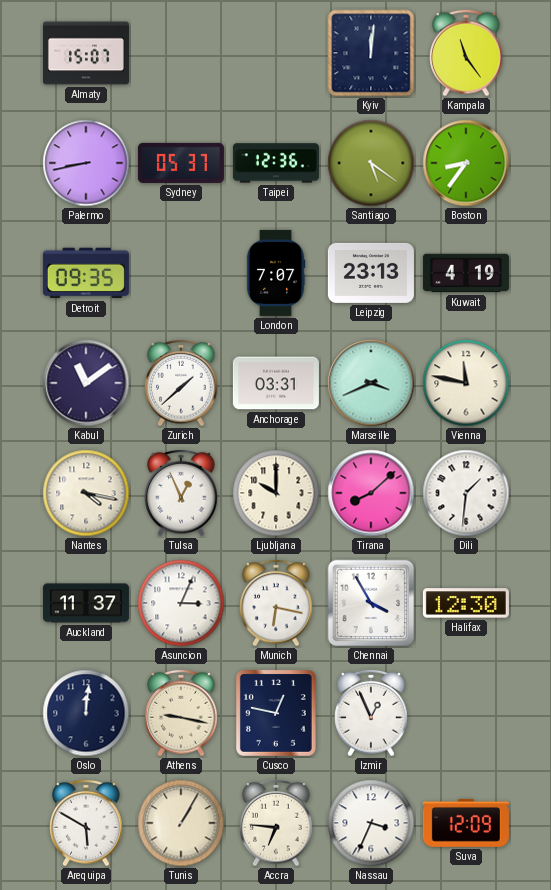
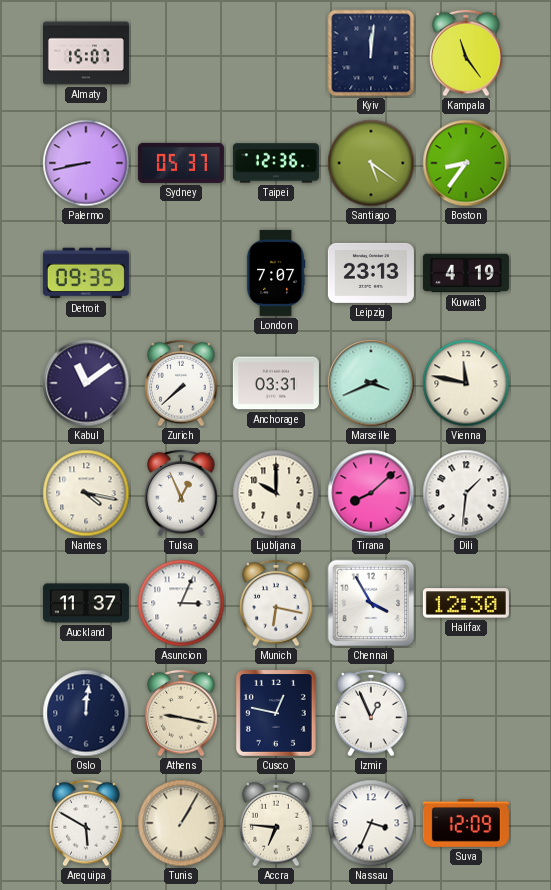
Zurich: 1:38 -> 7:38
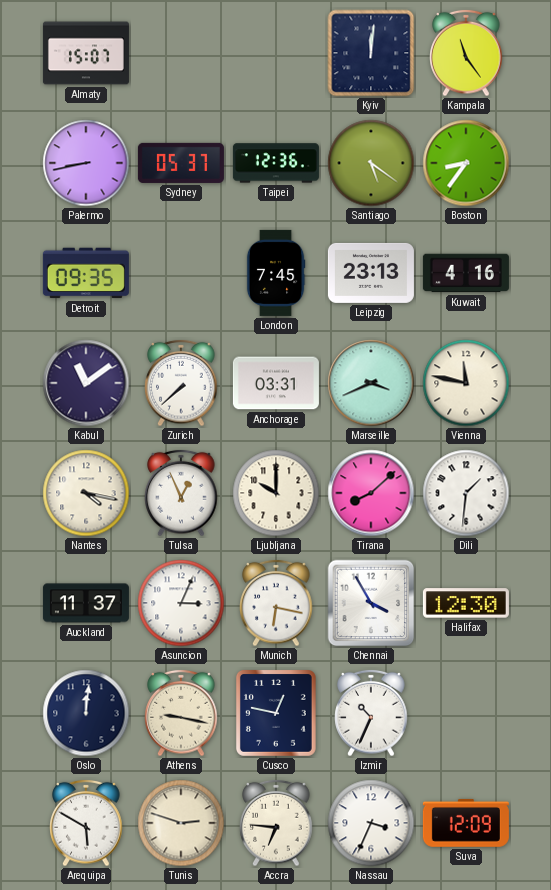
London: 7:07 -> 7:45
Kuwait: 4:19 -> 4:16
Izmir: 12:56 -> 10:34
Tunis: 1:05 -> 2:48
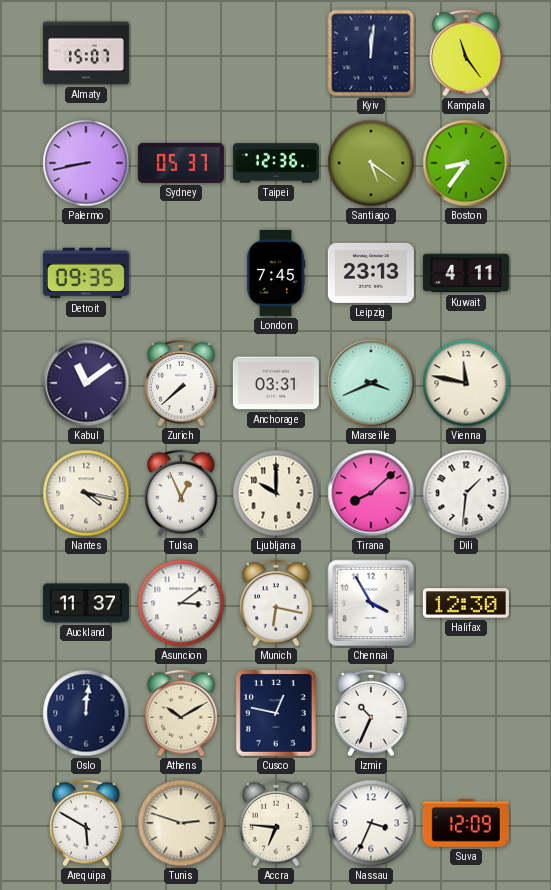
Kuwait: 4:16 -> 4:11
Asuncion: 3:04 -> 3:09
Athens: 9:17 -> 10:10
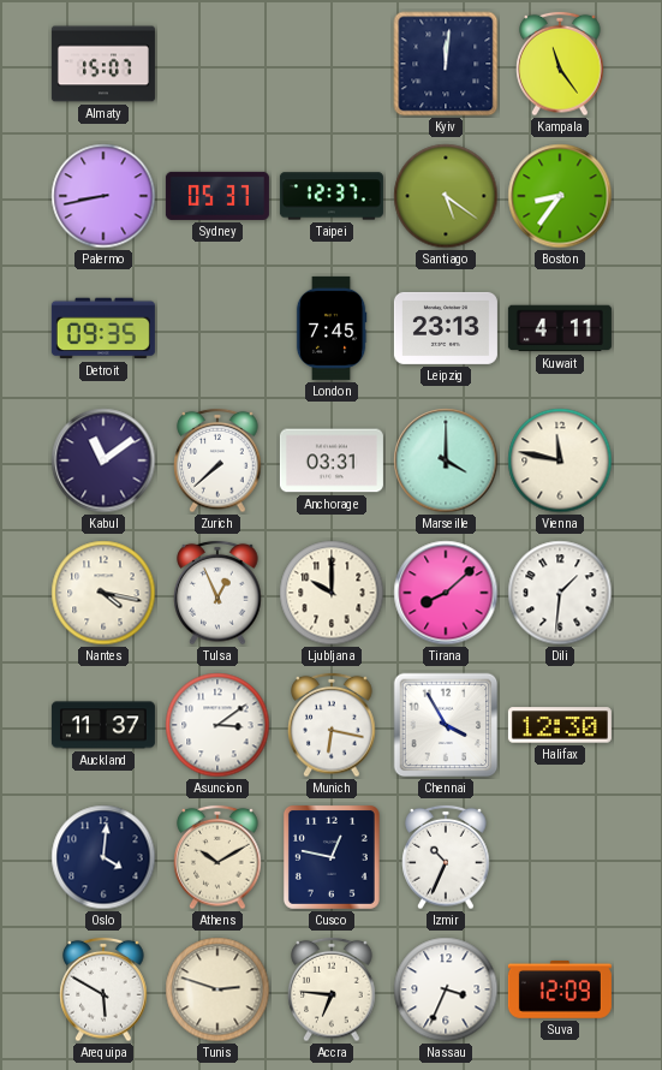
Taipei: 12:36 -> 12:37
Marseille: 3:41 -> 4:00
Oslo: 12:01 -> 4:01
